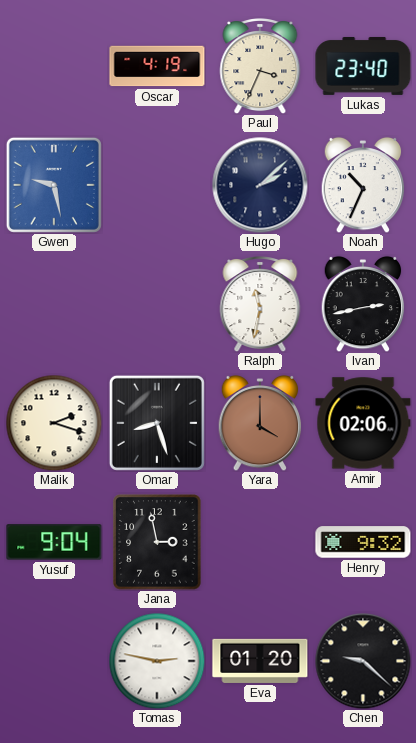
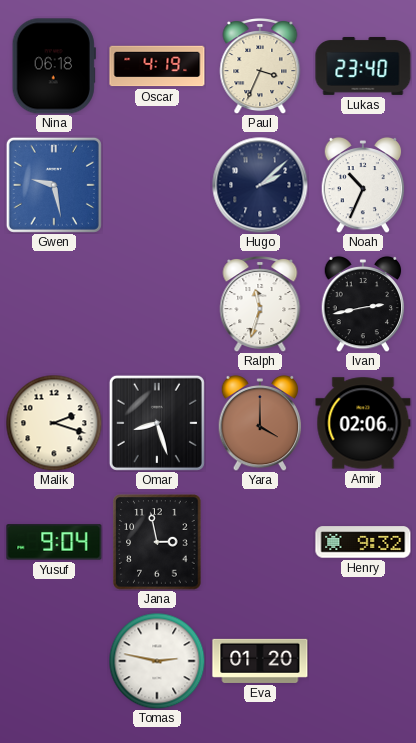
Nina: none -> 06:18
Ralph: 11:32 -> 11:33
Chen: 9:22 -> none
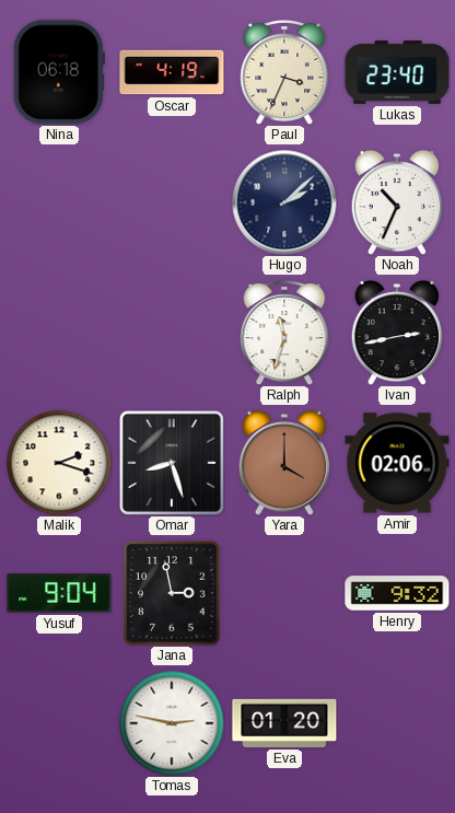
Gwen: 9:28 -> none
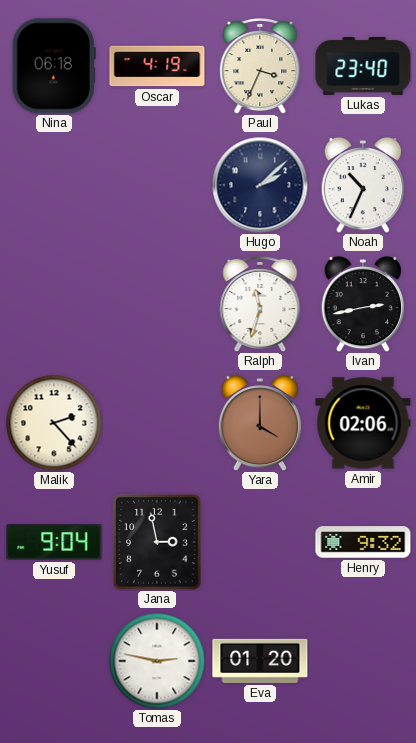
Malik: 2:18 -> 2:23
Omar: 8:27 -> none
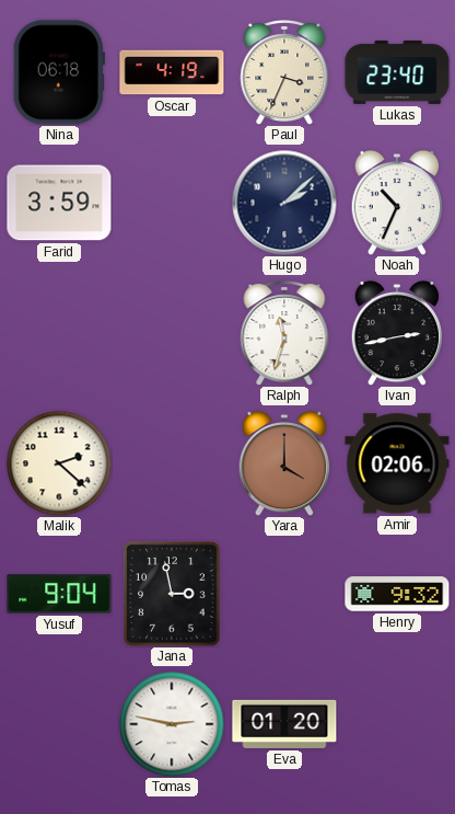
Farid: none -> 3:59
Malik: 2:23 -> 2:22
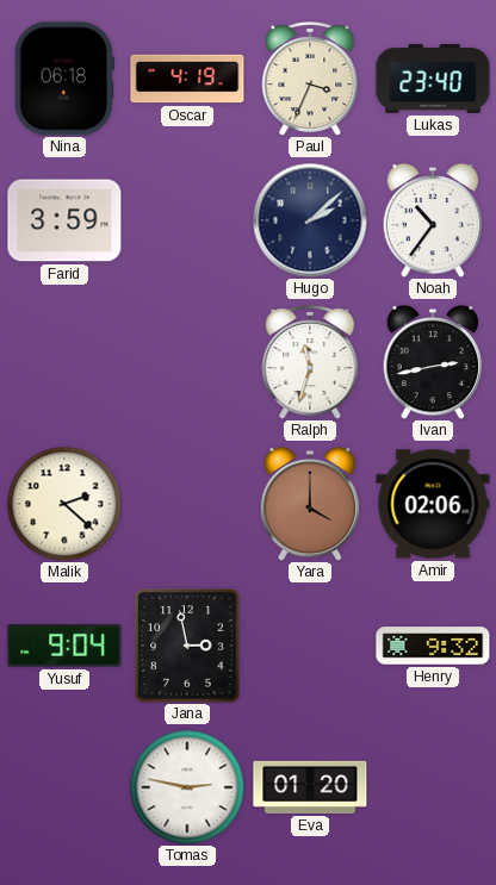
Noah: 10:34 -> 10:36
